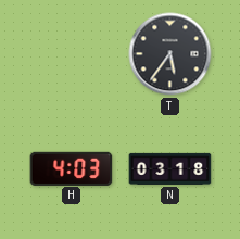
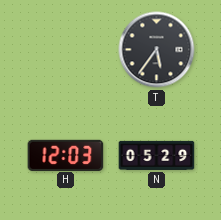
H: 4:03 -> 12:03
N: 03:18 -> 05:29
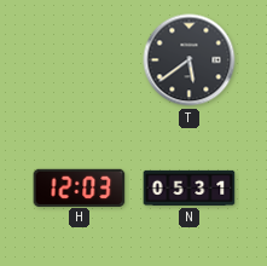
T: 5:36 -> 5:39
N: 05:29 -> 05:31
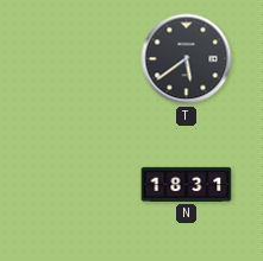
H: 12:03 -> none
N: 05:31 -> 18:31
